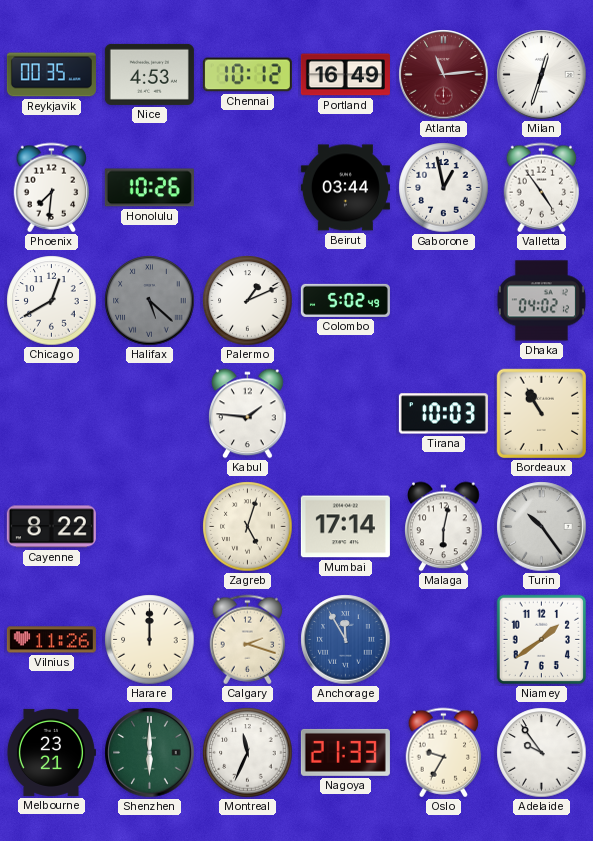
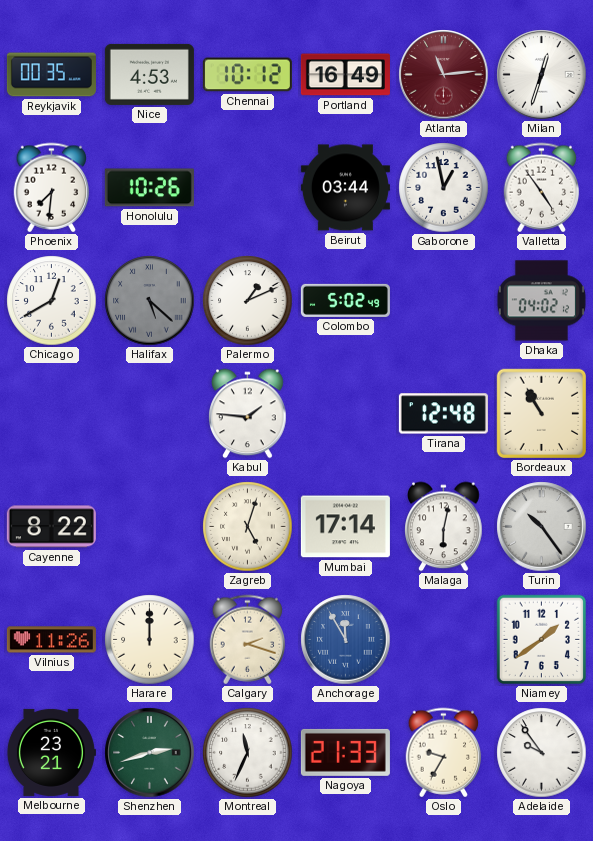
Tirana: 10:03 -> 12:48
Shenzhen: 6:00 -> 2:42
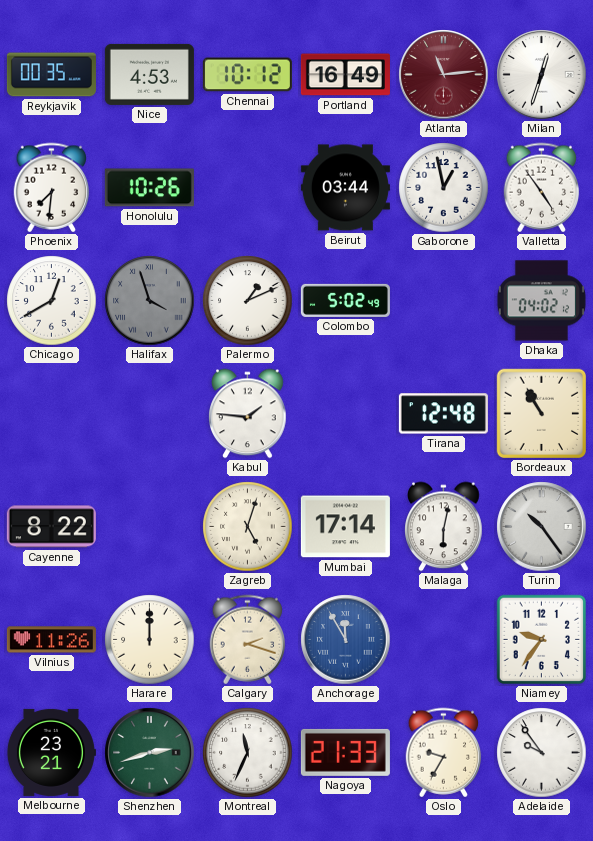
Halifax: 5:22 -> 3:57
Niamey: 1:39 -> 9:36
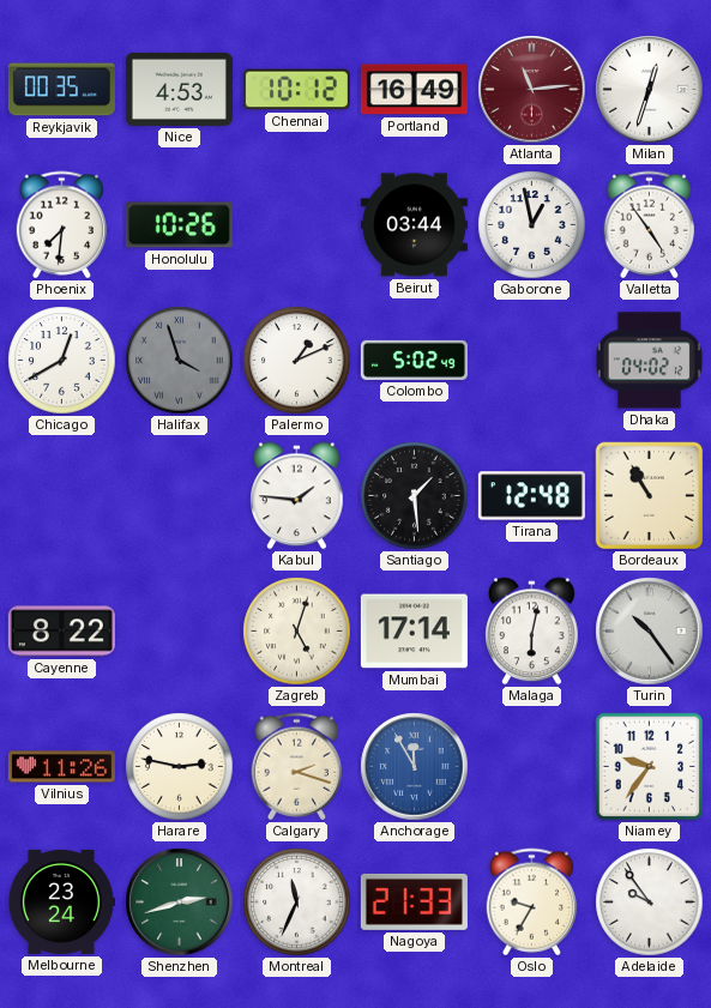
Santiago: none -> 1:29
Harare: 12:00 -> 2:47
Melbourne: 23:21 -> 23:24
